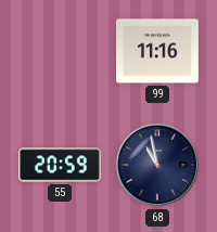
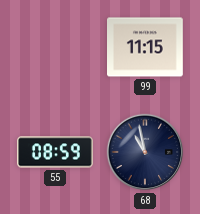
99: 11:16 -> 11:15
55: 20:59 -> 08:59
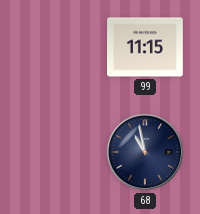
55: 08:59 -> none
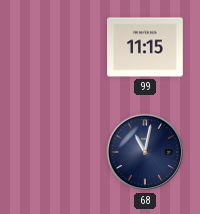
68: 10:58 -> 11:02
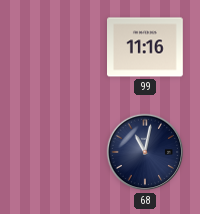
99: 11:15 -> 11:16
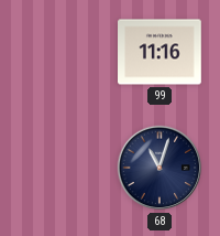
68: 11:02 -> 11:03
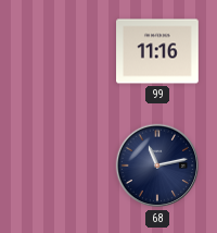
68: 11:03 -> 11:13
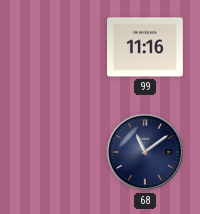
68: 11:13 -> 11:09
